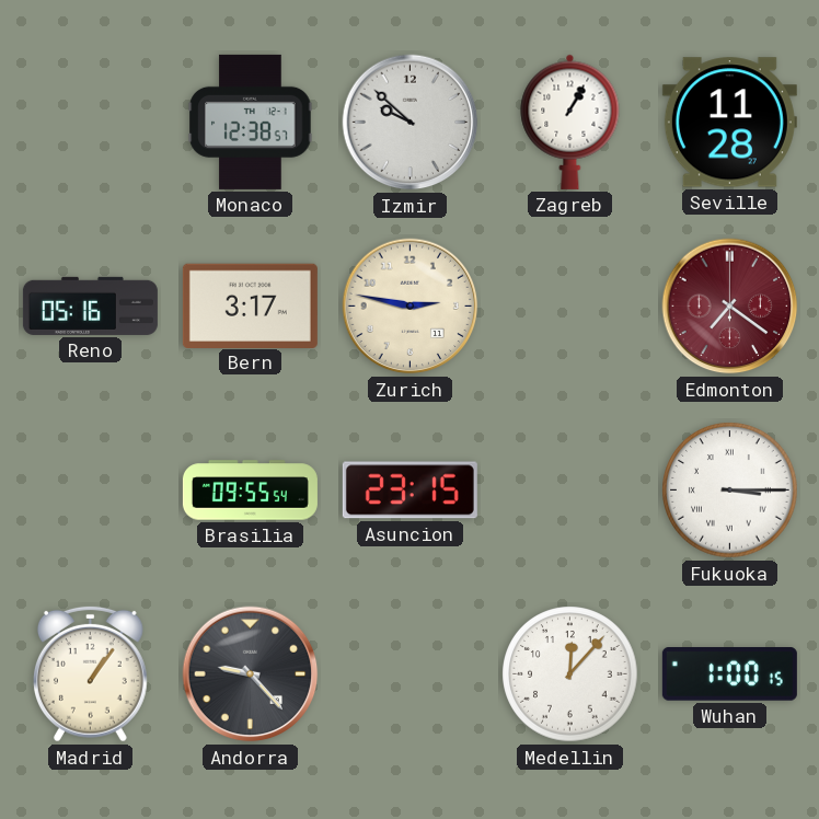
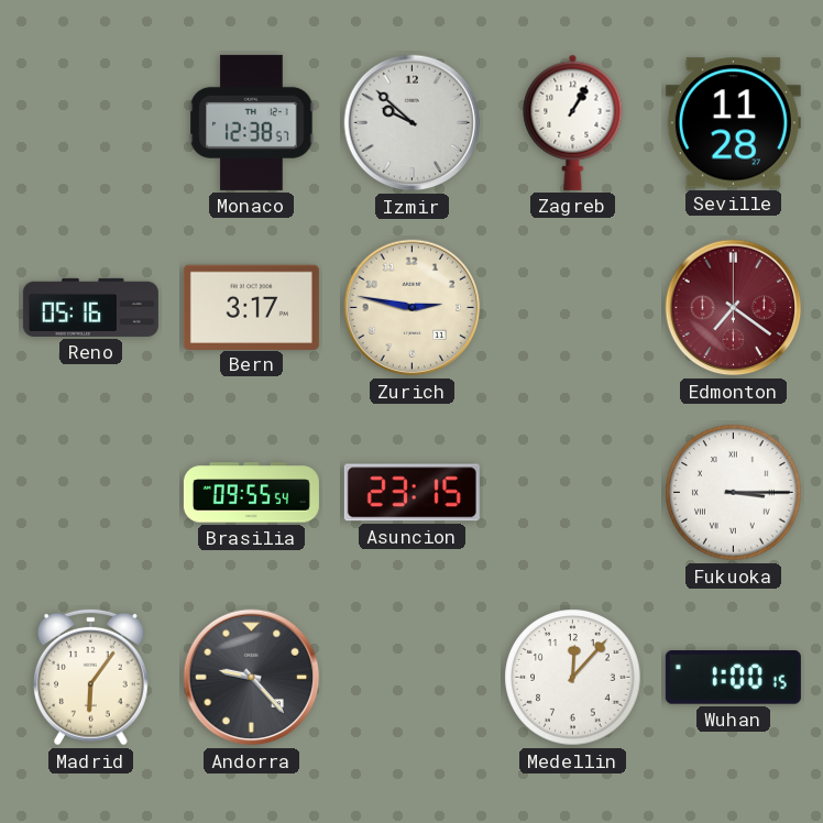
Madrid: 1:06 -> 6:06
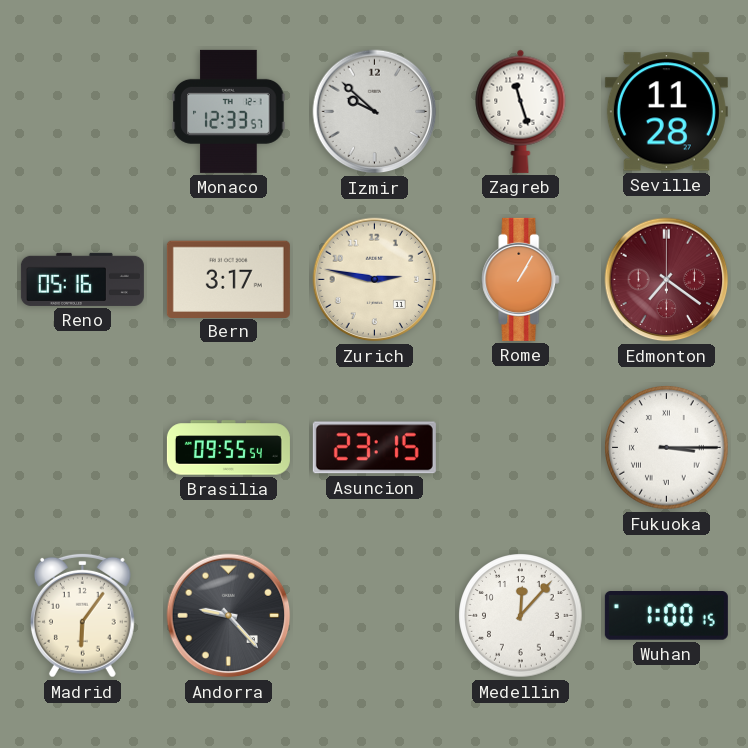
Monaco: 12:38 -> 12:33
Zagreb: 1:05 -> 11:27
Rome: none -> 1:05
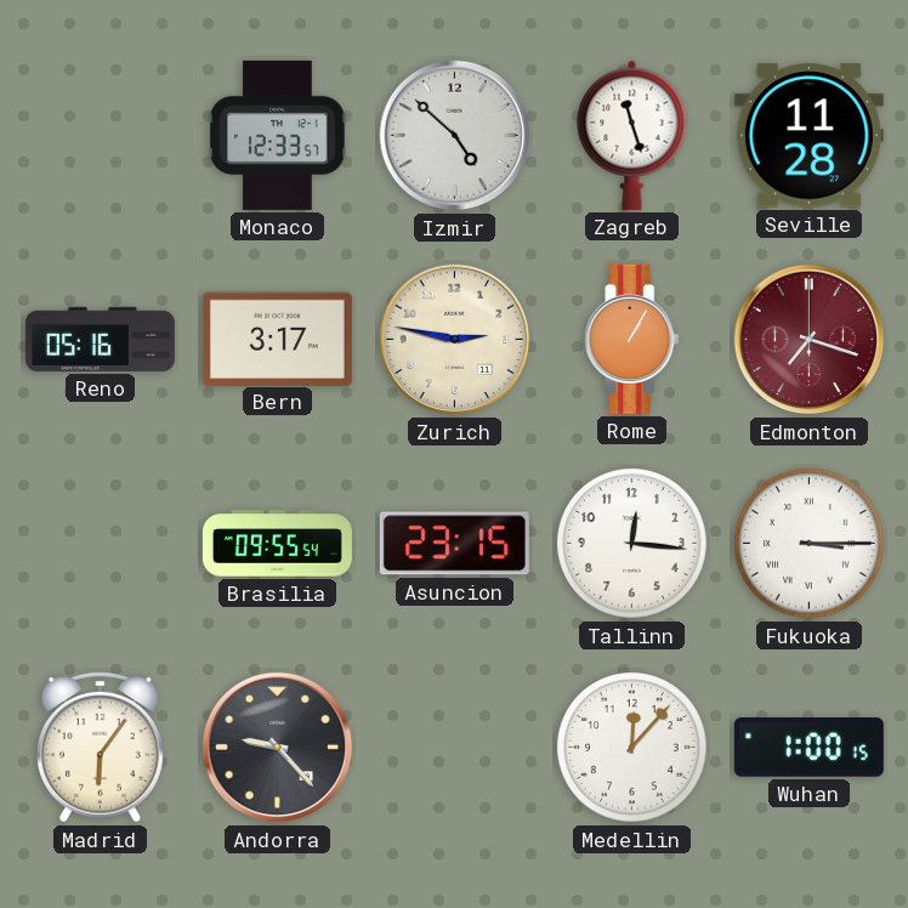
Izmir: 9:52 -> 4:52
Edmonton: 7:21 -> 7:18
Tallinn: none -> 12:16
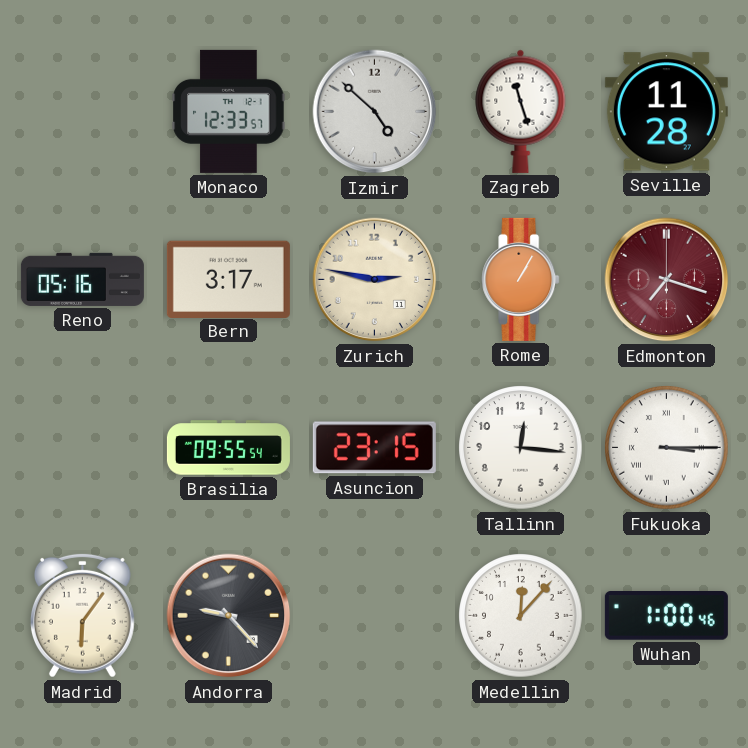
Wuhan: 1:00:15 -> 1:00:46
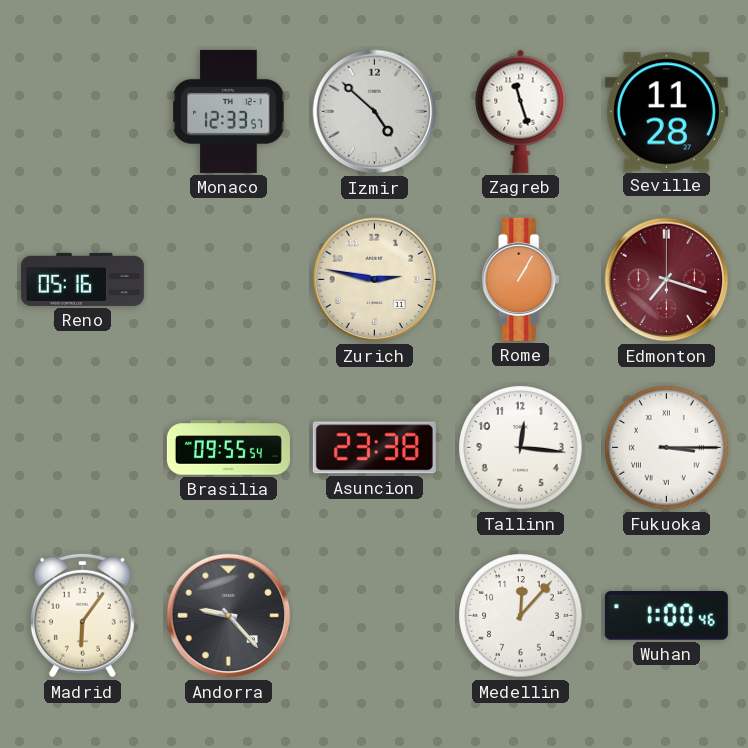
Bern: 3:17 -> none
Asuncion: 23:15 -> 23:38
